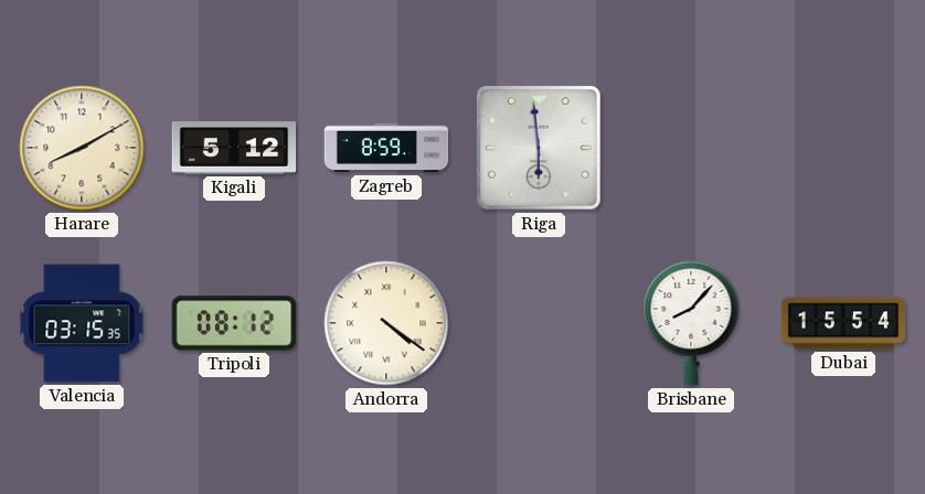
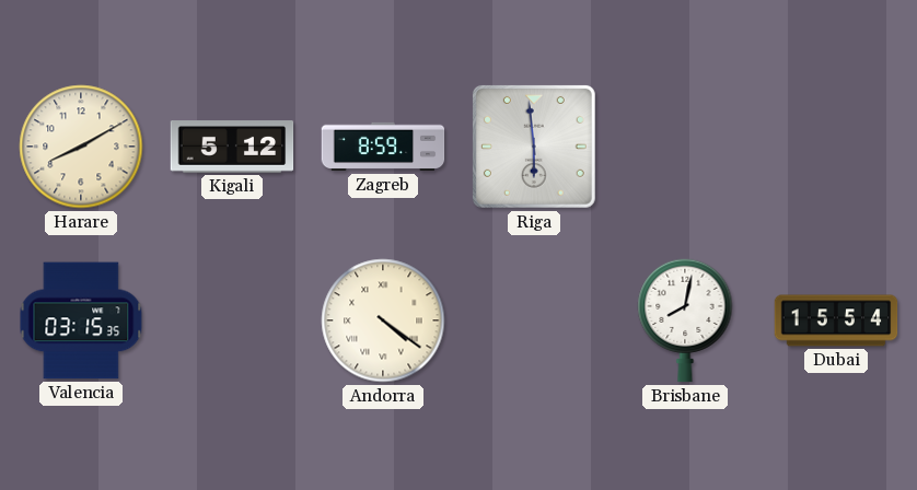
Tripoli: 08:12 -> none
Brisbane: 8:07 -> 8:02
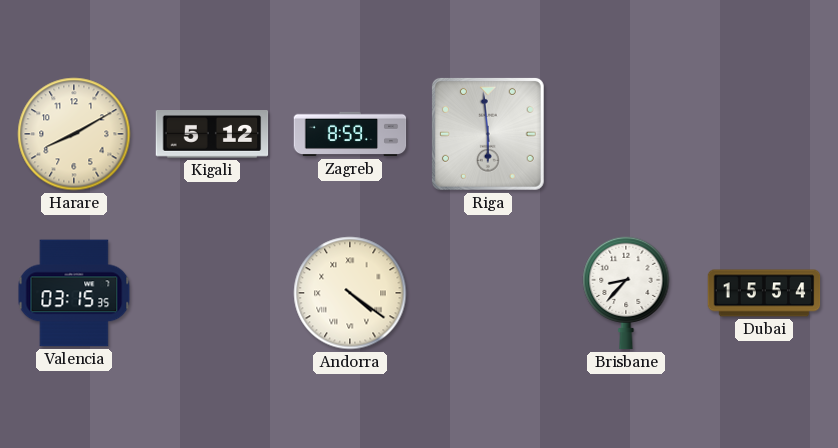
Brisbane: 8:02 -> 8:37
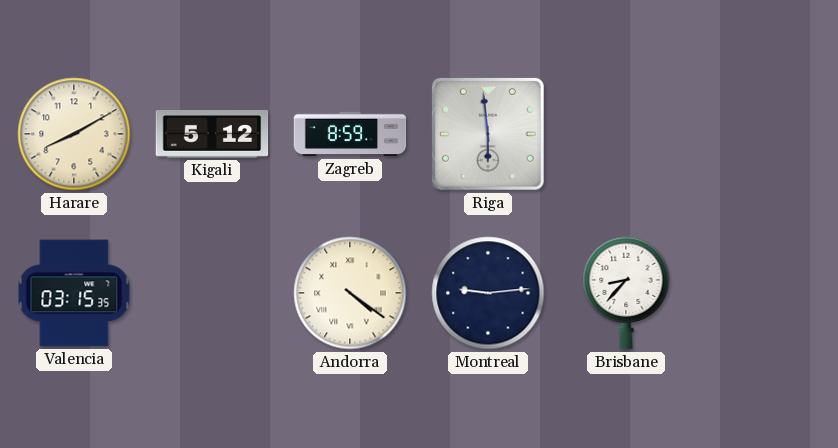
Montreal: none -> 9:14
Dubai: 15:54 -> none
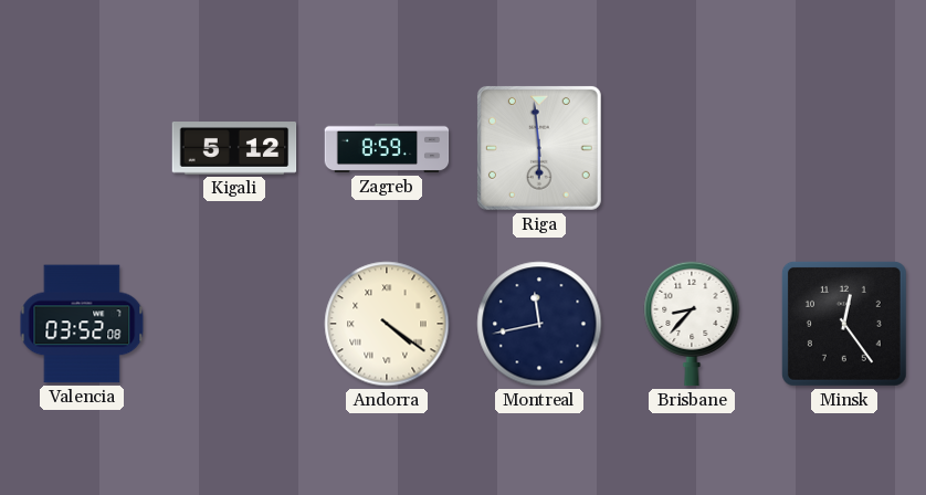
Harare: 8:10 -> none
Valencia: 03:15 -> 03:52
Montreal: 9:14 -> 11:43
Minsk: none -> 12:24
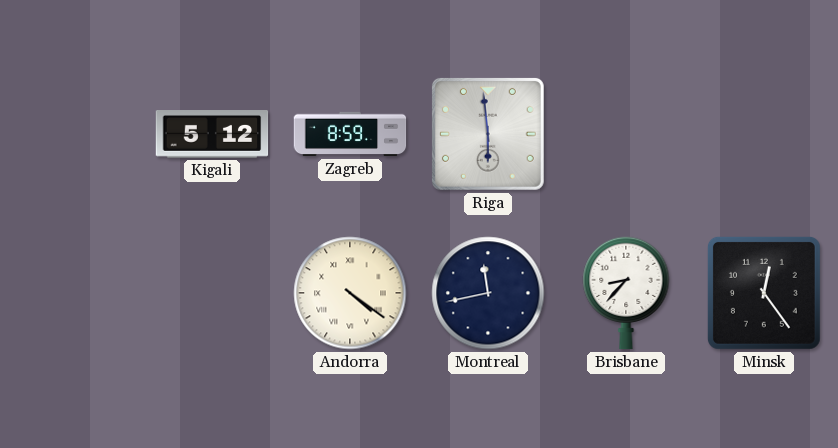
Valencia: 03:52 -> none
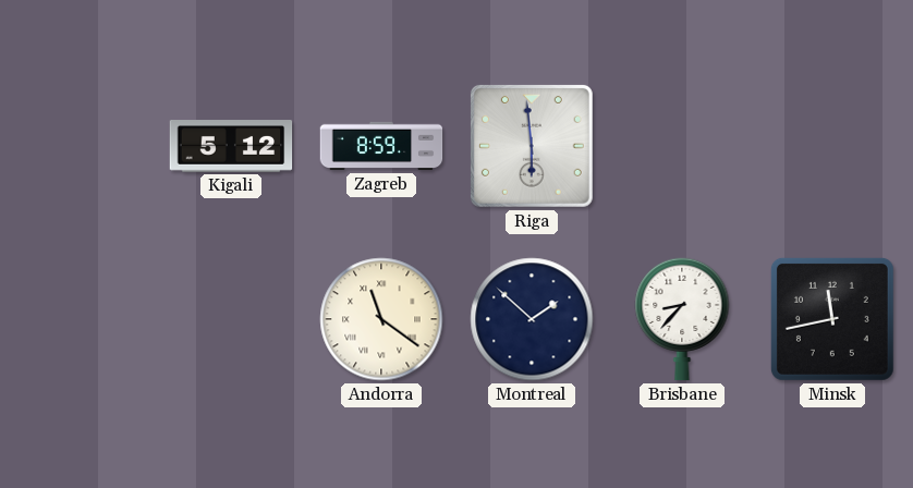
Andorra: 4:21 -> 11:21
Montreal: 11:43 -> 1:52
Minsk: 12:24 -> 11:43
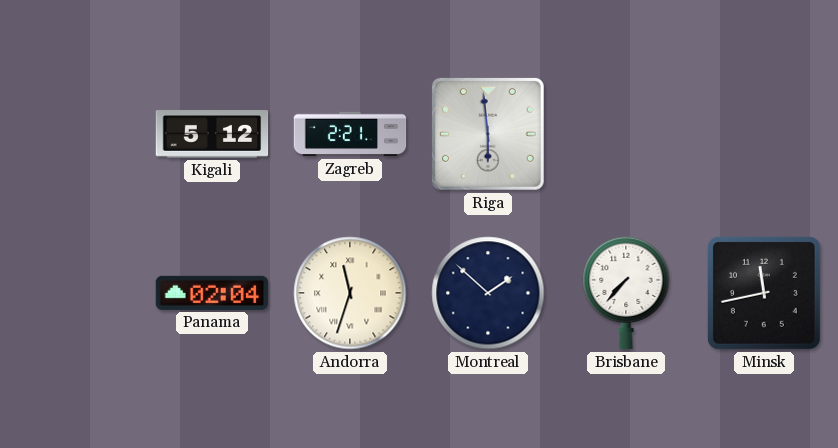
Zagreb: 8:59 -> 2:21
Panama: none -> 02:04
Andorra: 11:21 -> 11:33
Brisbane: 8:37 -> 7:37
